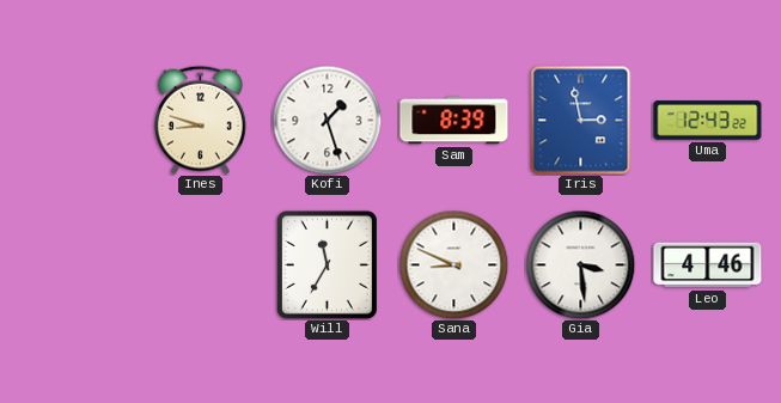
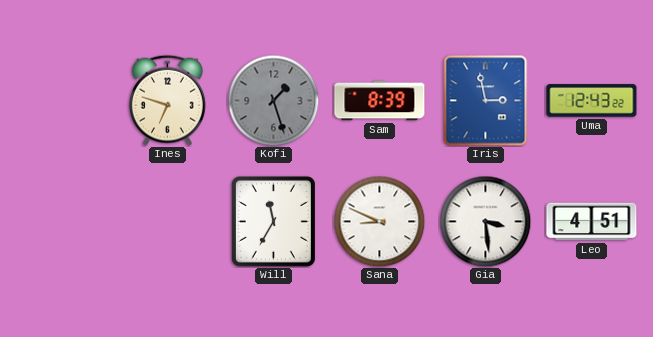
Ines: 8:48 -> 6:48
Kofi dial: white -> grey
Leo: 4:46 -> 4:51
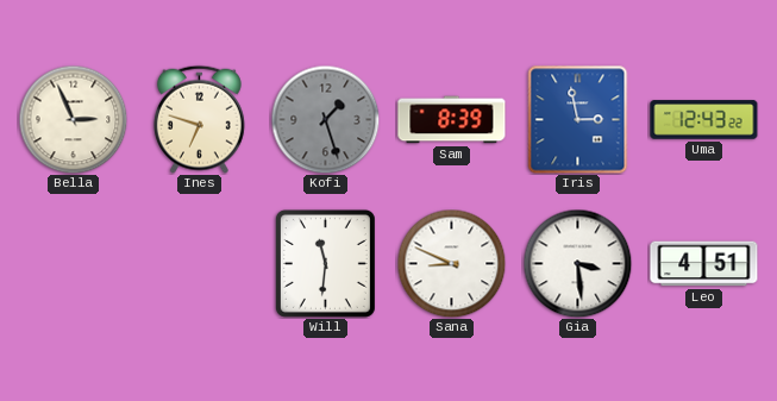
Bella: none -> 2:56
Will: 11:35 -> 11:31
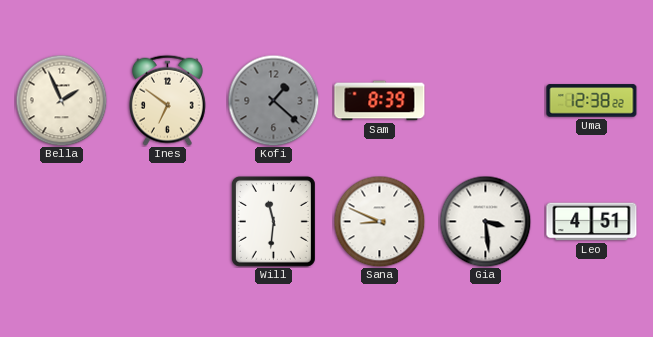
Bella: 2:56 -> 1:56
Ines: 6:48 -> 6:51
Kofi: 1:27 -> 1:22
Iris: 2:58 -> none
Uma: 12:43 -> 12:38
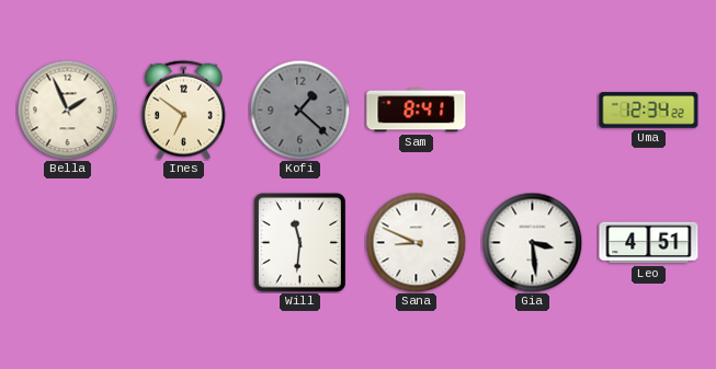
Sam: 8:39 -> 8:41
Uma: 12:38 -> 12:34
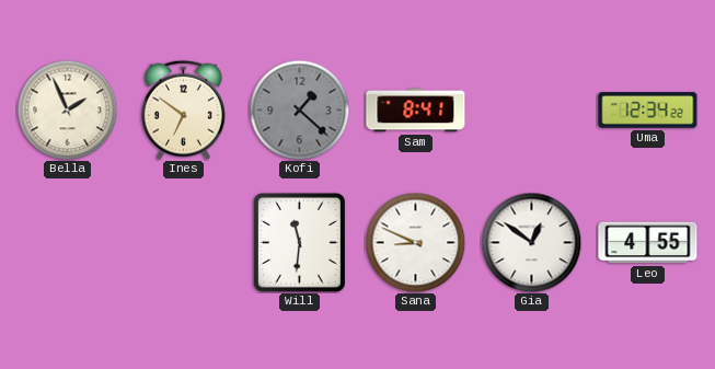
Gia: 3:29 -> 12:51
Leo: 4:51 -> 4:55
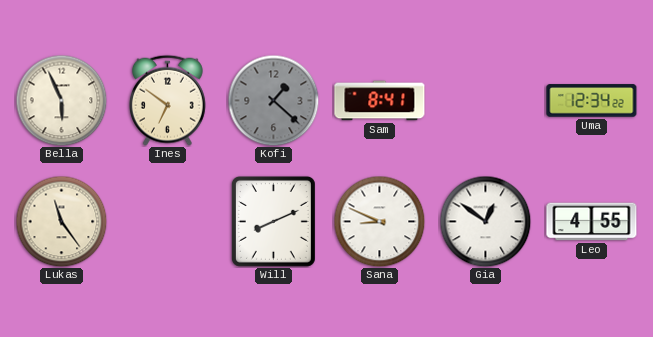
Bella: 1:56 -> 5:56
Lukas: none -> 11:24
Will: 11:31 -> 8:11
